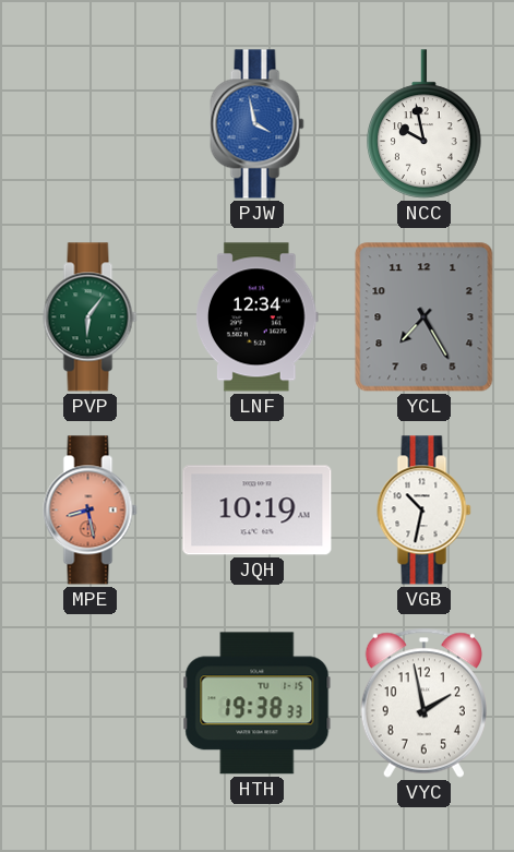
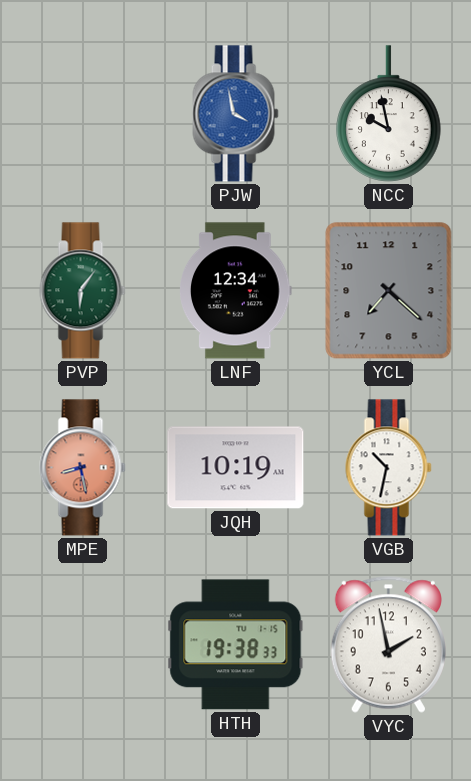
YCL: 7:25 -> 7:22
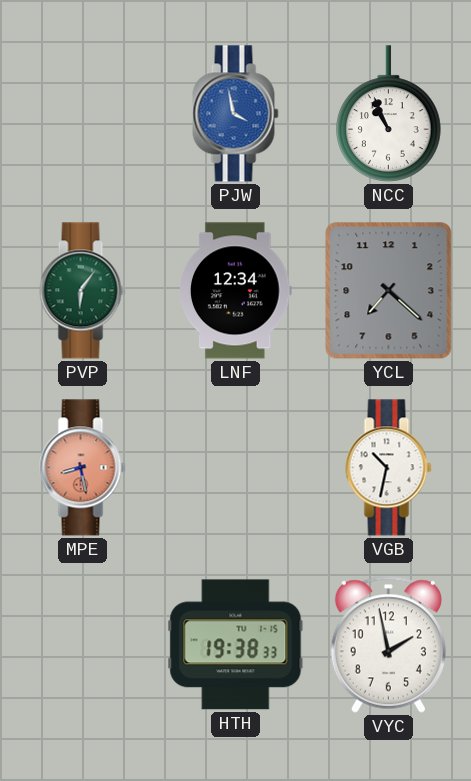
NCC: 9:58 -> 10:56
JQH: 10:19 -> none
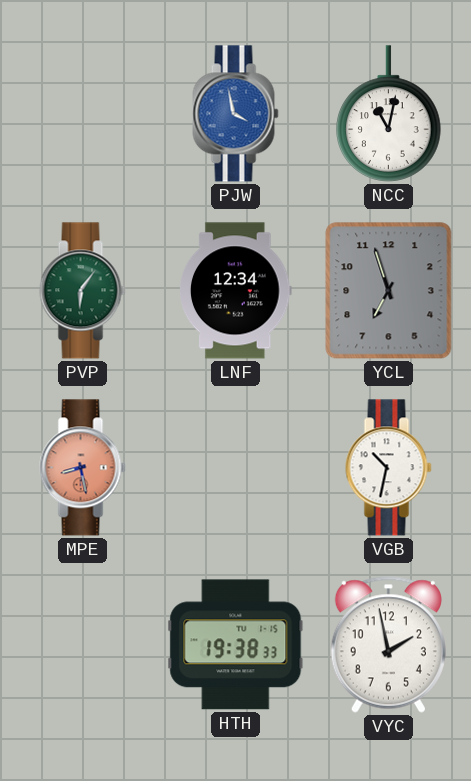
NCC: 10:56 -> 11:02
YCL: 7:22 -> 6:57
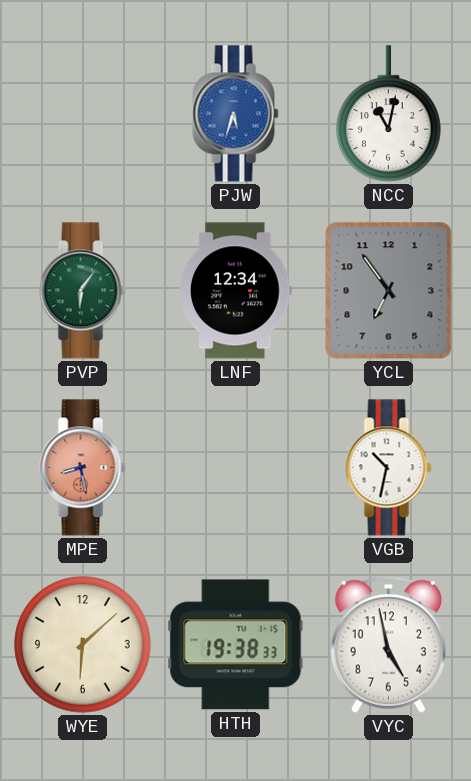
PJW: 3:58 -> 5:33
YCL: 6:57 -> 6:54
WYE: none -> 6:08
VYC: 1:58 -> 4:58
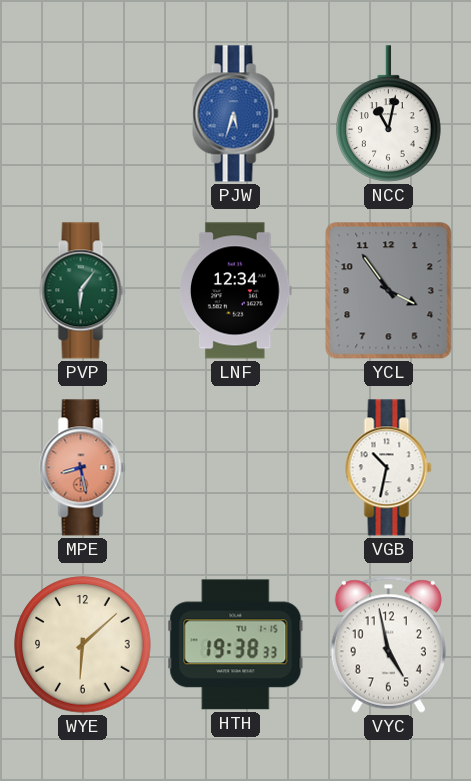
YCL: 6:54 -> 3:54
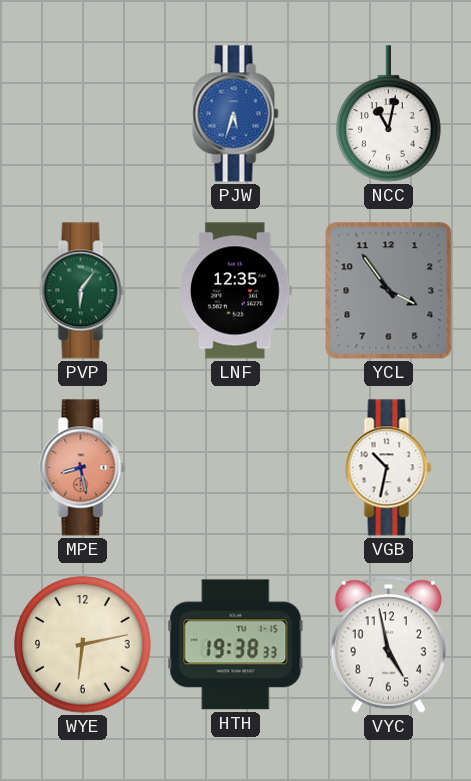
LNF: 12:34 -> 12:35
WYE: 6:08 -> 6:13
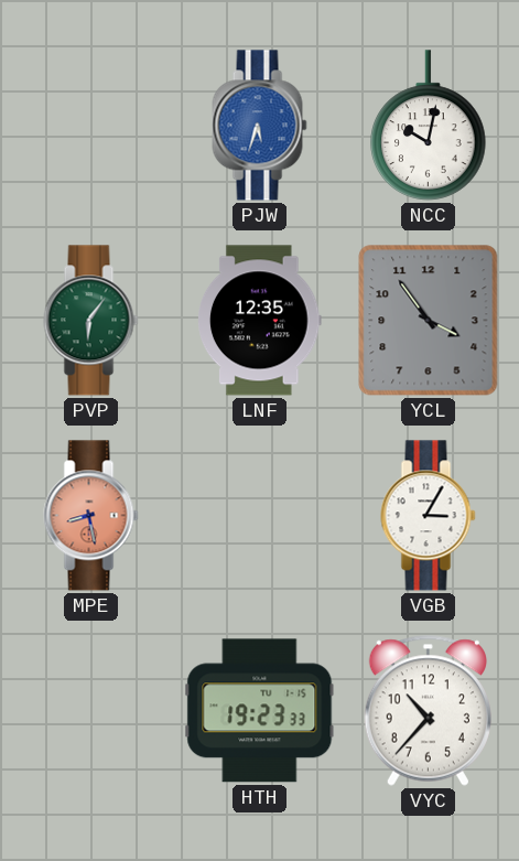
NCC: 11:02 -> 10:02
VGB: 10:32 -> 3:05
WYE: 6:13 -> none
HTH: 19:38 -> 19:23
VYC: 4:58 -> 10:37
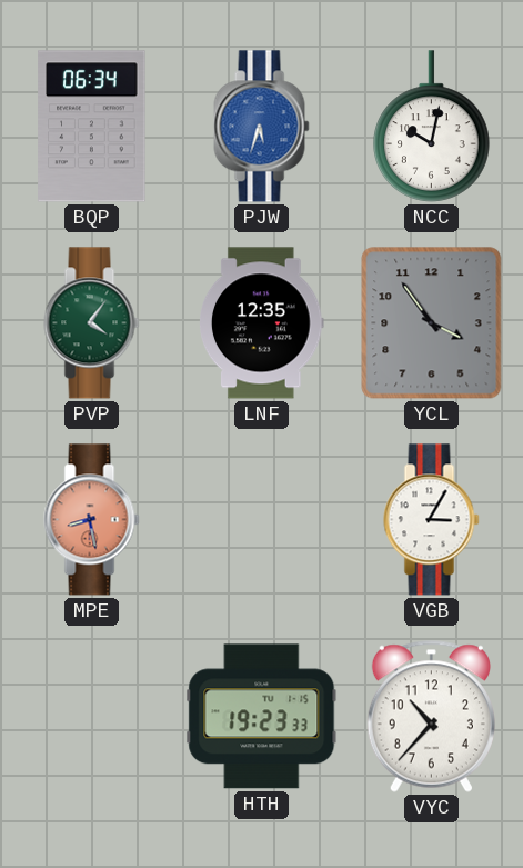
BQP: none -> 06:34
PVP: 6:06 -> 4:06
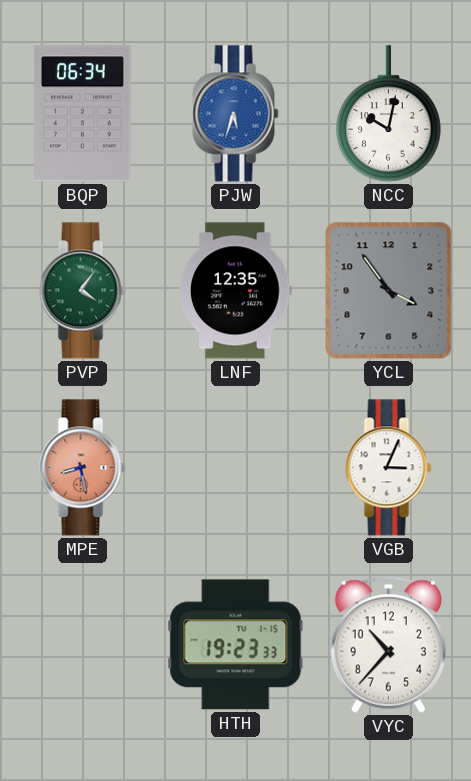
VGB: 3:05 -> 3:04
